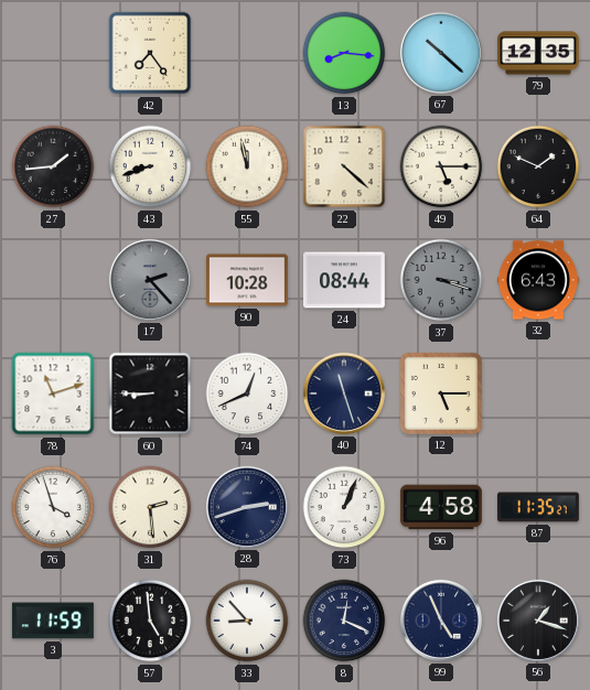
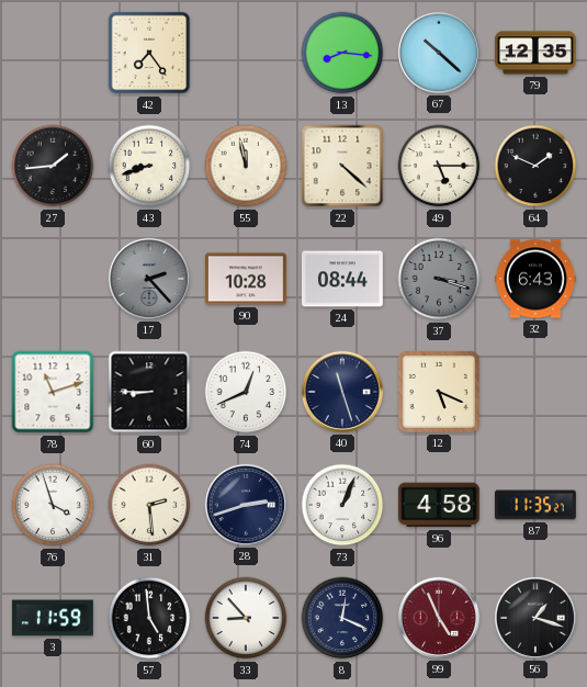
12: 5:15 -> 5:19
99 dial: navy -> burgundy
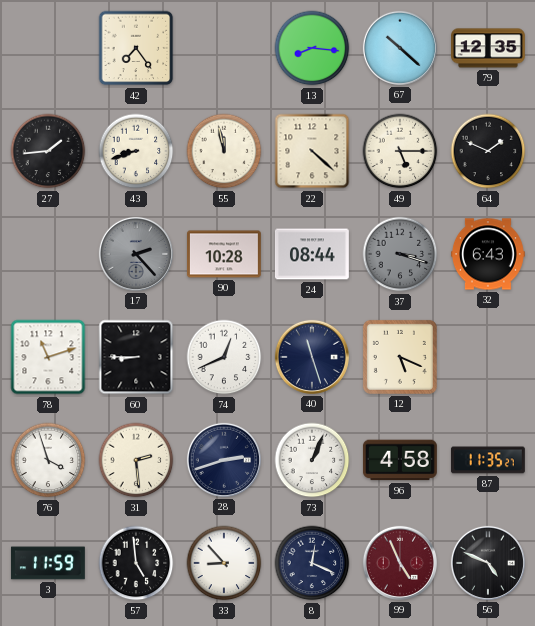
56: 1:18 -> 4:49
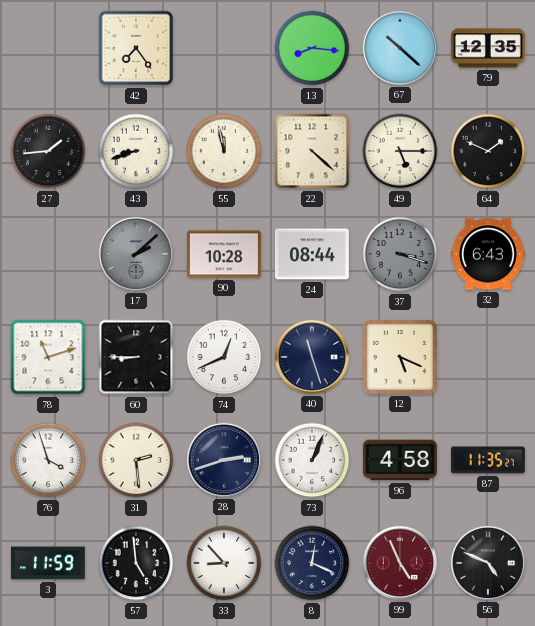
17: 2:23 -> 2:08
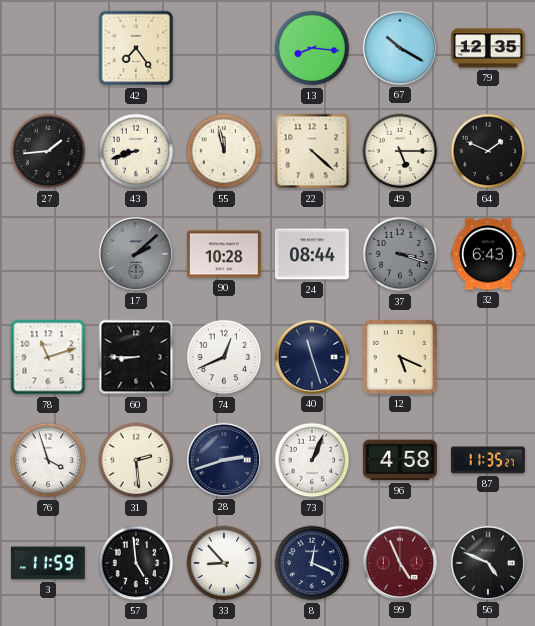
67: 10:22 -> 10:20
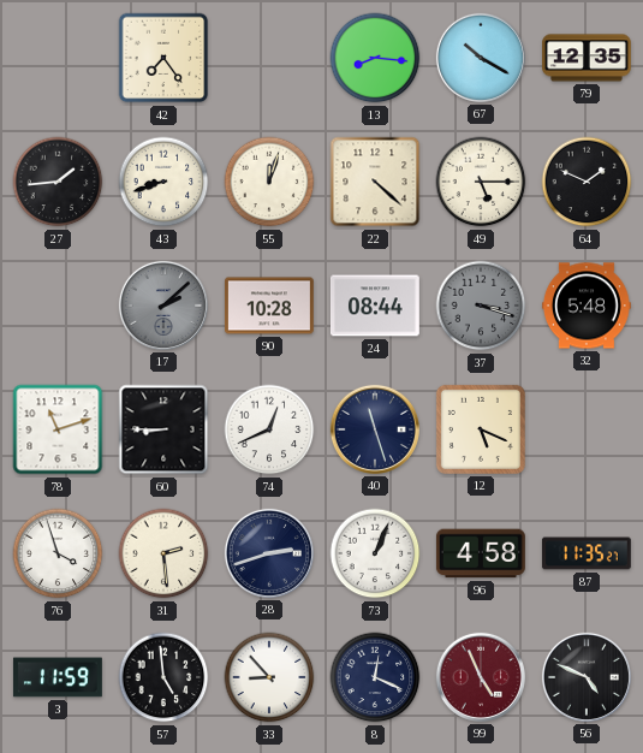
55: 11:58 -> 12:03
32: 6:43 -> 5:48
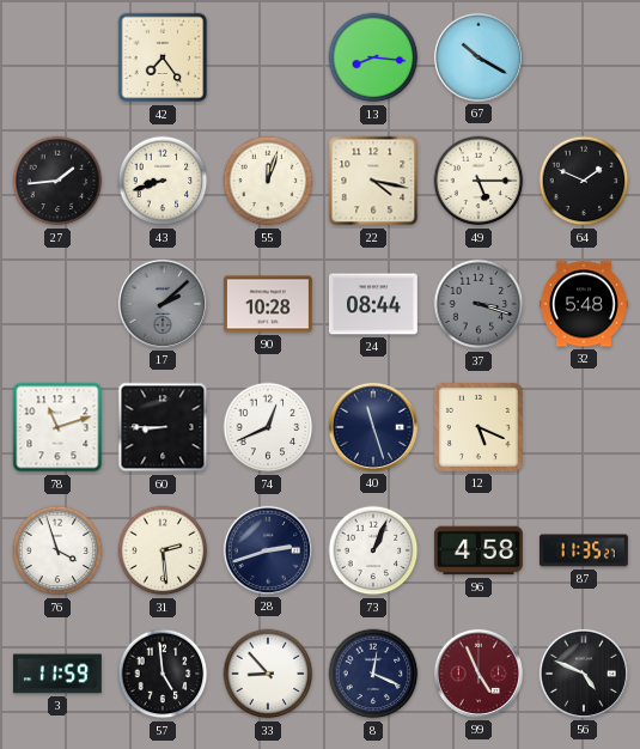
79: 12:35 -> none
22: 4:22 -> 4:17
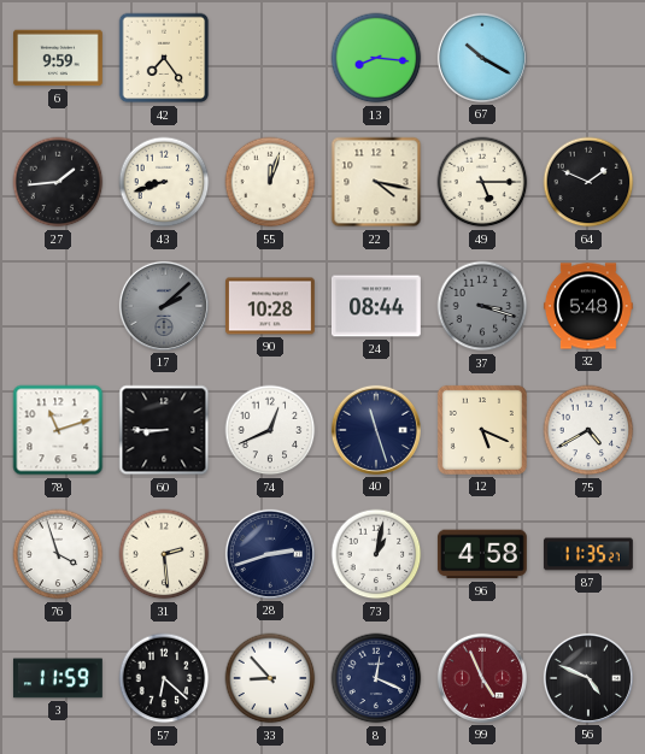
6: none -> 9:59
75: none -> 4:40
73: 1:04 -> 1:02
57: 4:59 -> 6:22
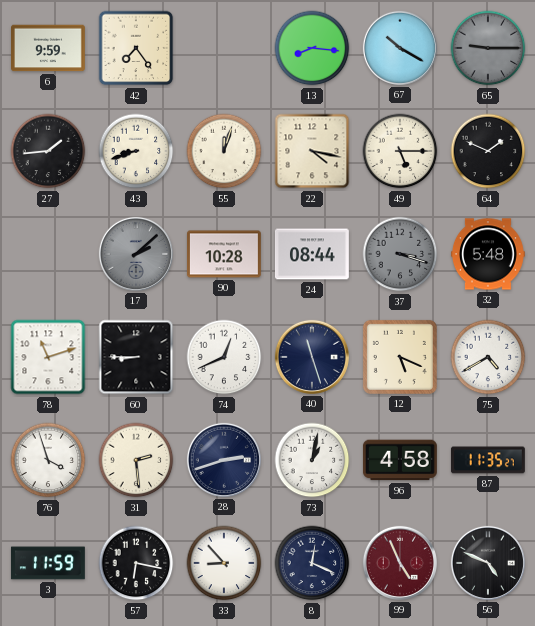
65: none -> 9:15
57: 6:22 -> 6:17
